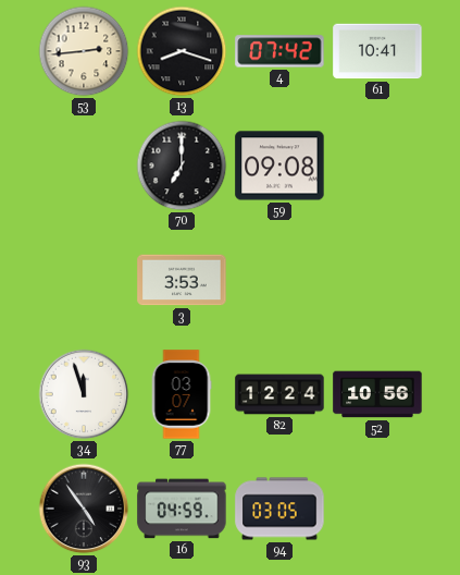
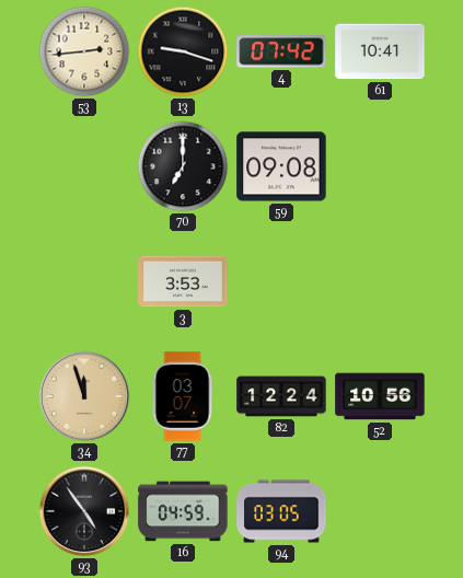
13: 8:18 -> 9:18
34 dial: white -> champagne
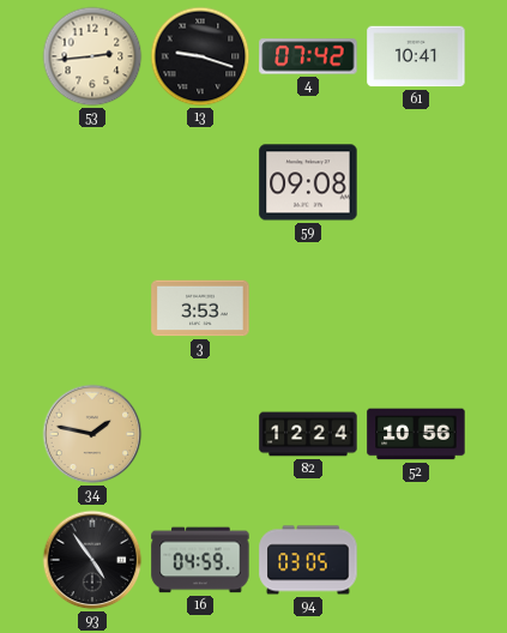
70: 7:00 -> none
34: 11:57 -> 1:47
77: 03:07 -> none
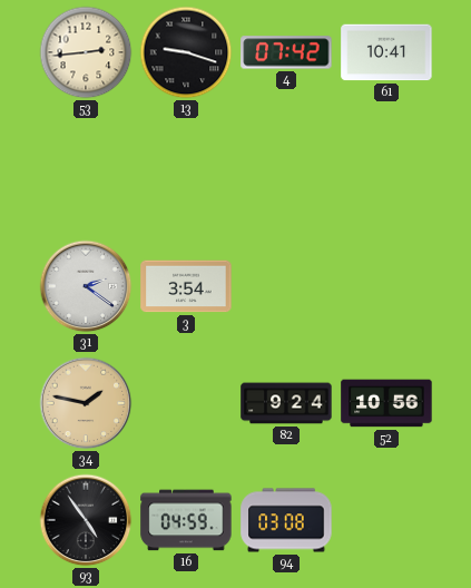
59: 09:08 -> none
31: none -> 2:21
3: 3:53 -> 3:54
82: 12:24 -> 9:24
94: 03:05 -> 03:08
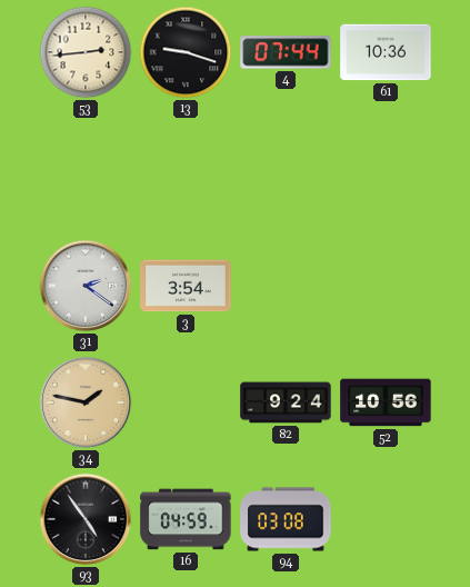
4: 07:42 -> 07:44
61: 10:41 -> 10:36
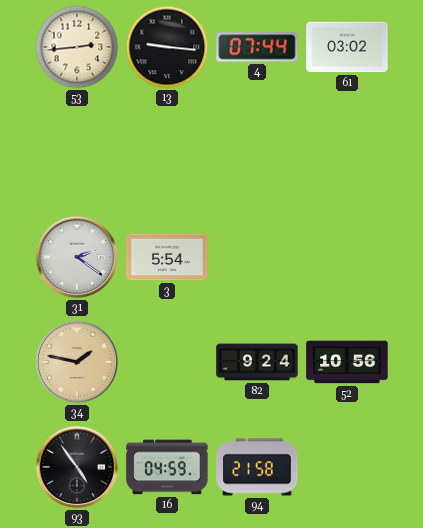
13: 9:18 -> 9:16
61: 10:36 -> 03:02
3: 3:54 -> 5:54
94: 03:08 -> 21:58
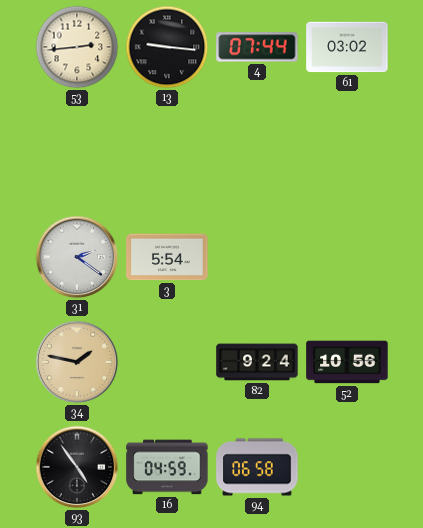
94: 21:58 -> 06:58
